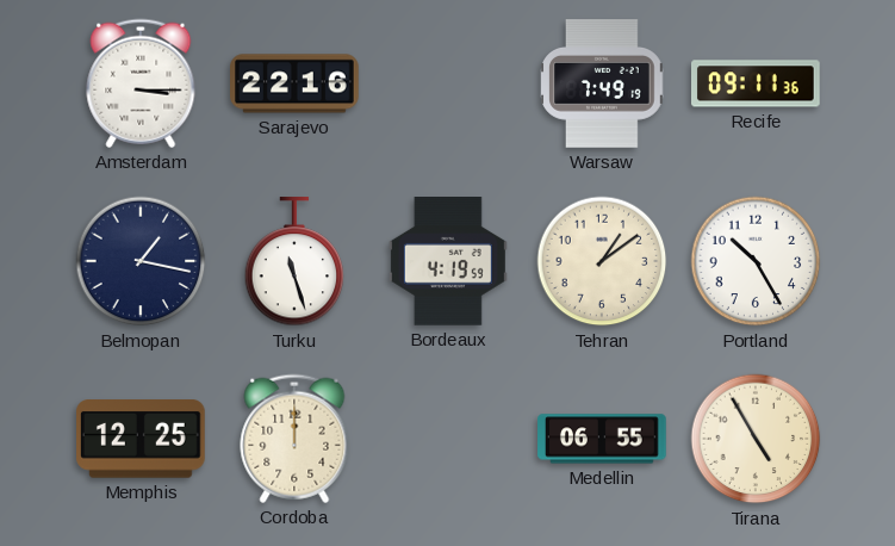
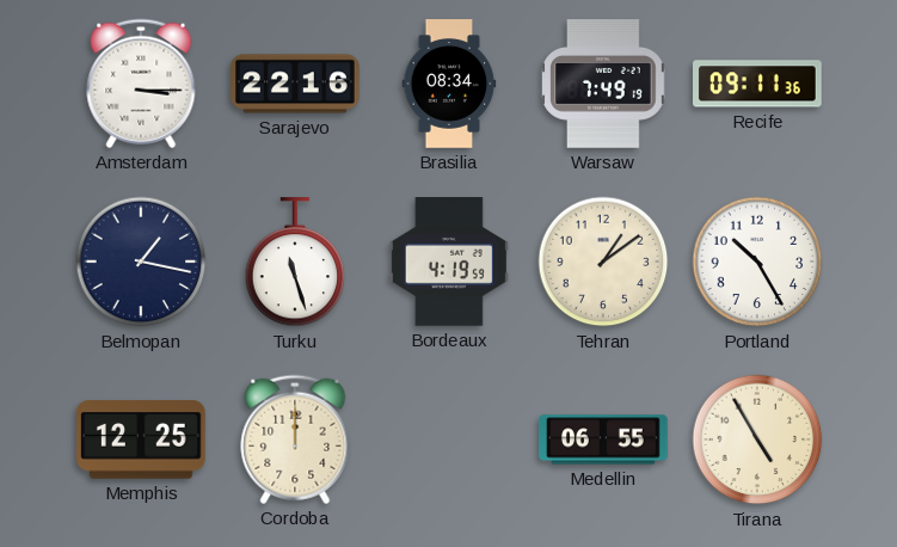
Brasilia: none -> 08:34
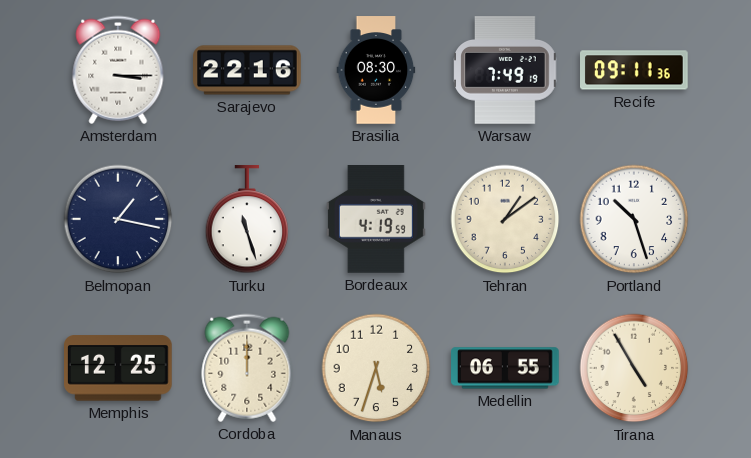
Brasilia: 08:34 -> 08:30
Portland: 10:25 -> 10:27
Manaus: none -> 5:33
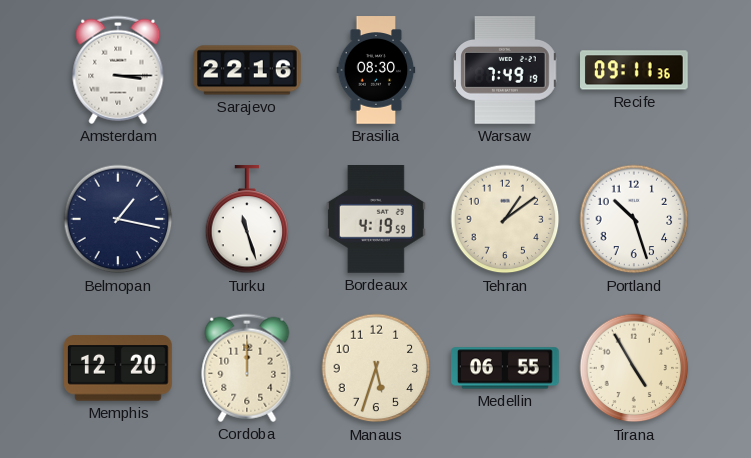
Memphis: 12:25 -> 12:20
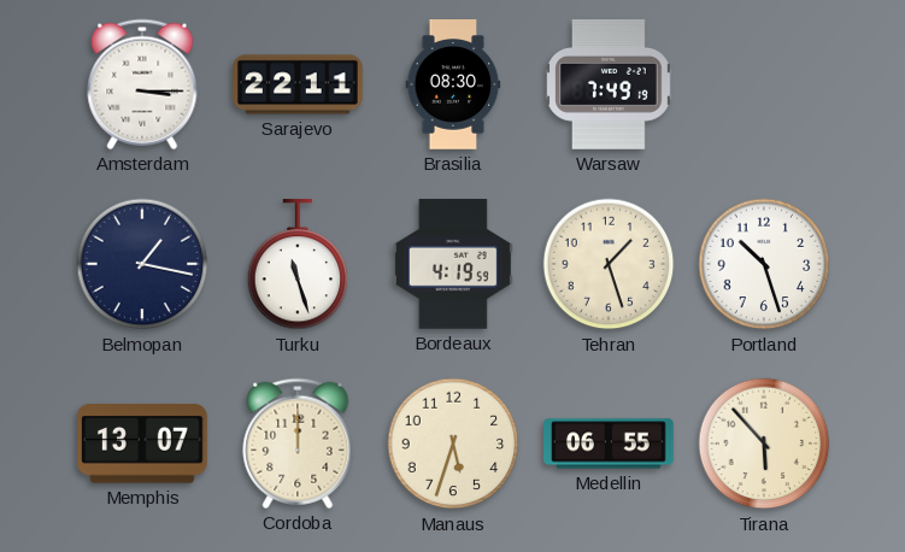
Sarajevo: 22:16 -> 22:11
Recife: 09:11 -> none
Tehran: 1:09 -> 1:27
Memphis: 12:20 -> 13:07
Tirana: 4:55 -> 5:53
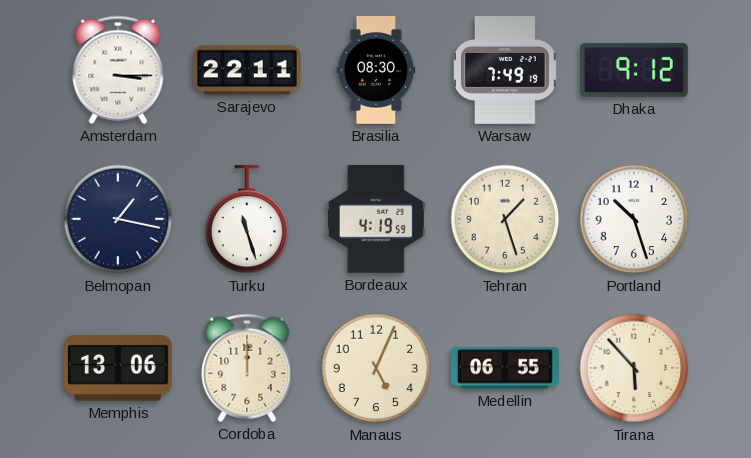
Dhaka: none -> 9:12
Memphis: 13:07 -> 13:06
Manaus: 5:33 -> 5:04
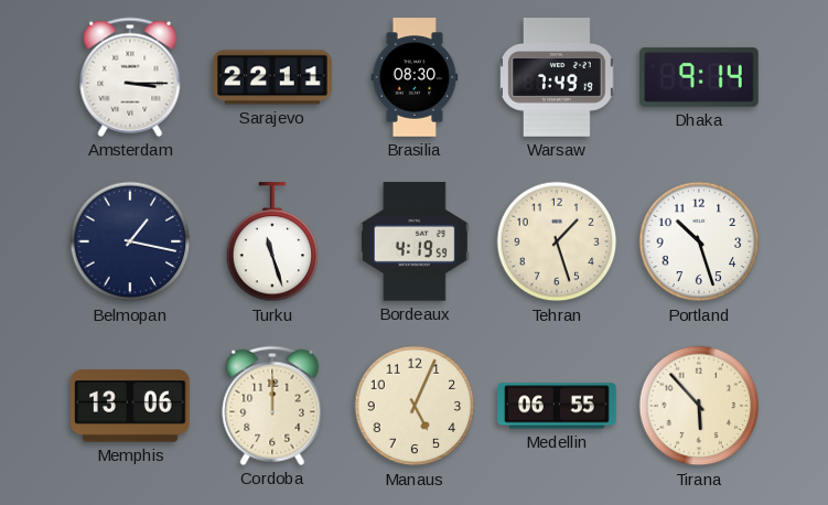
Dhaka: 9:12 -> 9:14
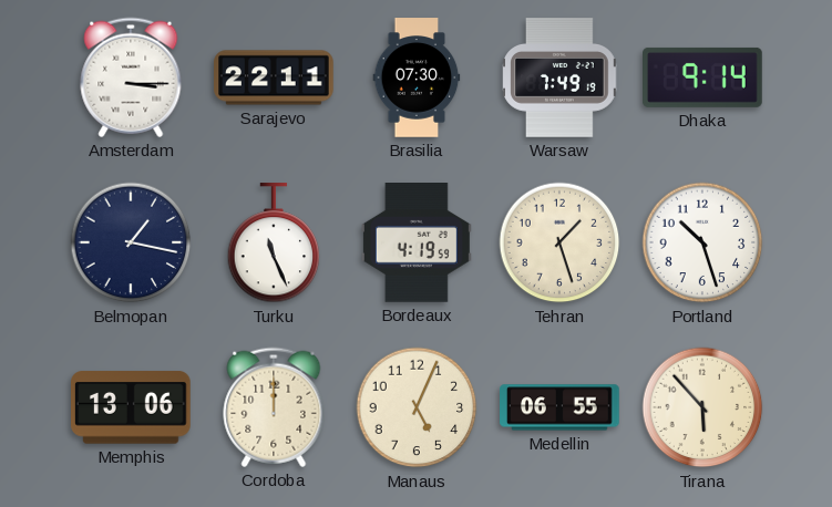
Brasilia: 08:30 -> 07:30
Turku: 11:27 -> 11:26
